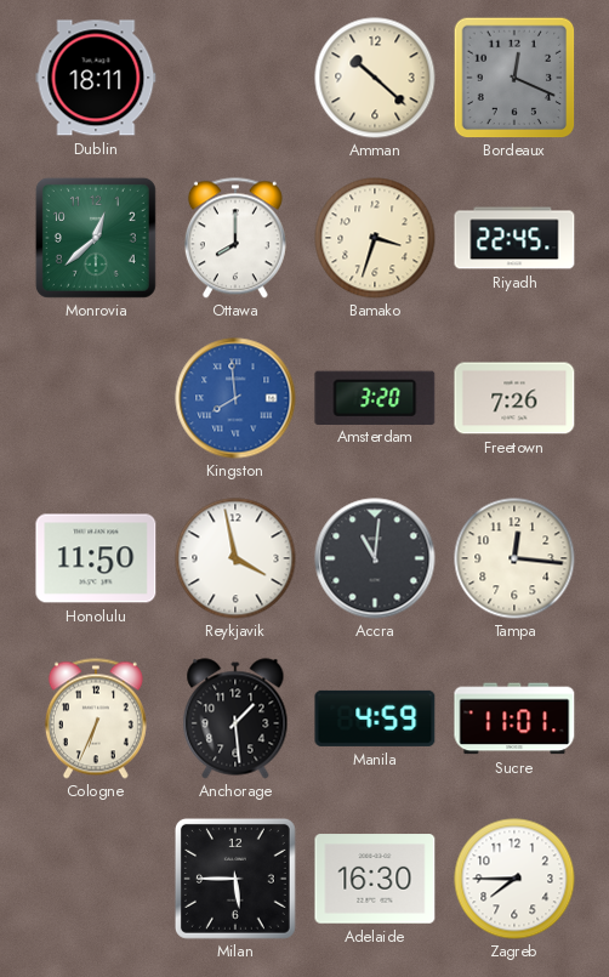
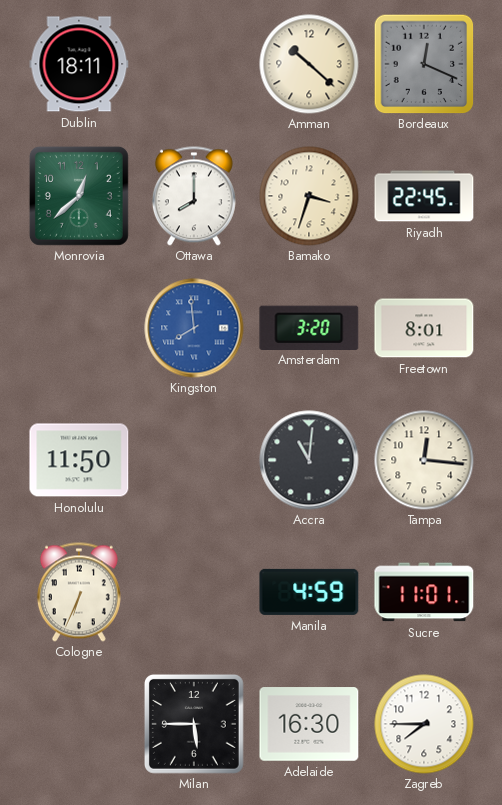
Freetown: 7:26 -> 8:01
Reykjavik: 3:58 -> none
Anchorage: 1:29 -> none
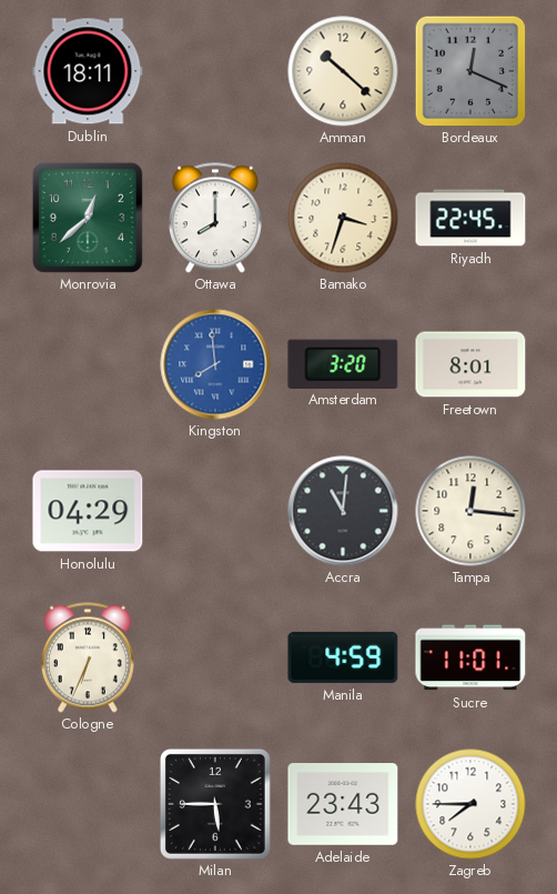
Honolulu: 11:50 -> 04:29
Adelaide: 16:30 -> 23:43
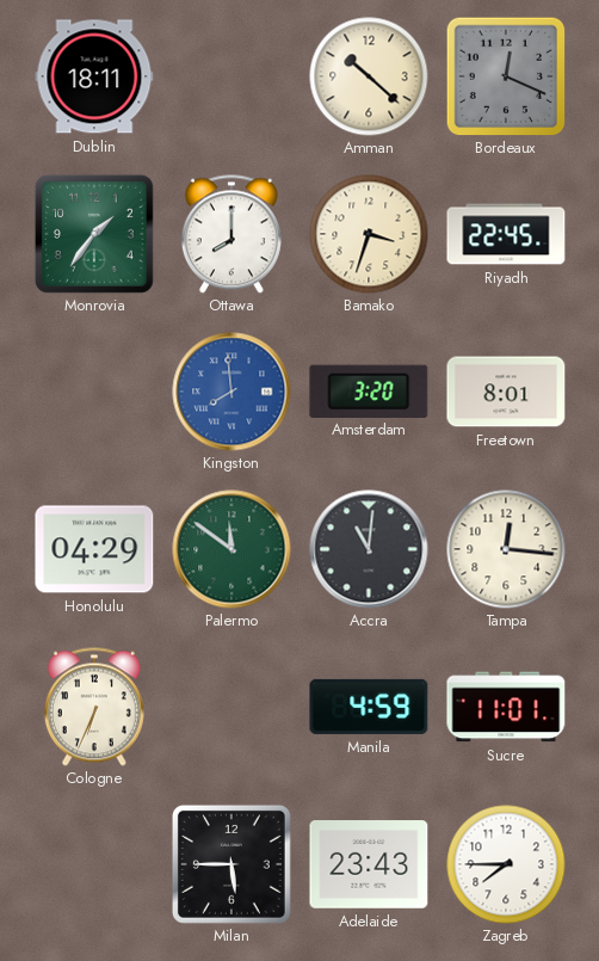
Monrovia: 12:38 -> 1:36
Palermo: none -> 11:51
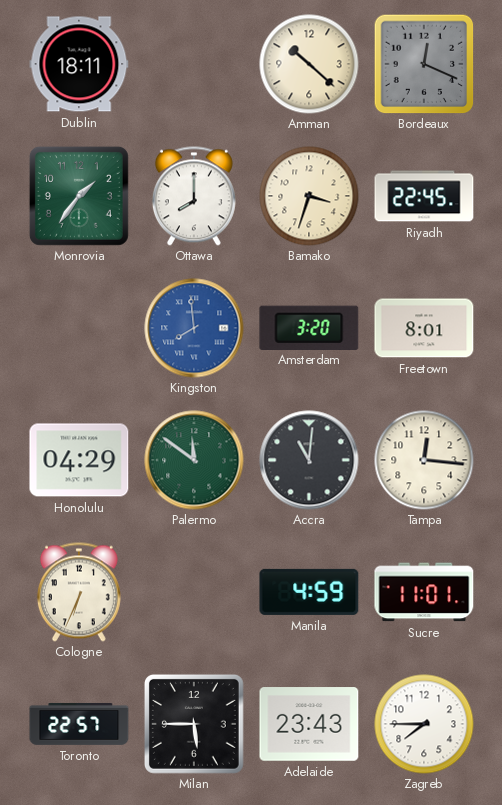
Toronto: none -> 22:57
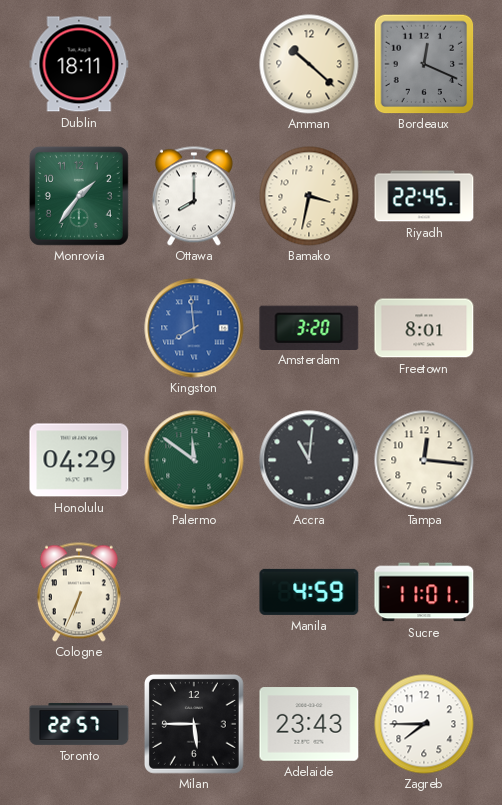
Bamako: 3:33 -> 3:32
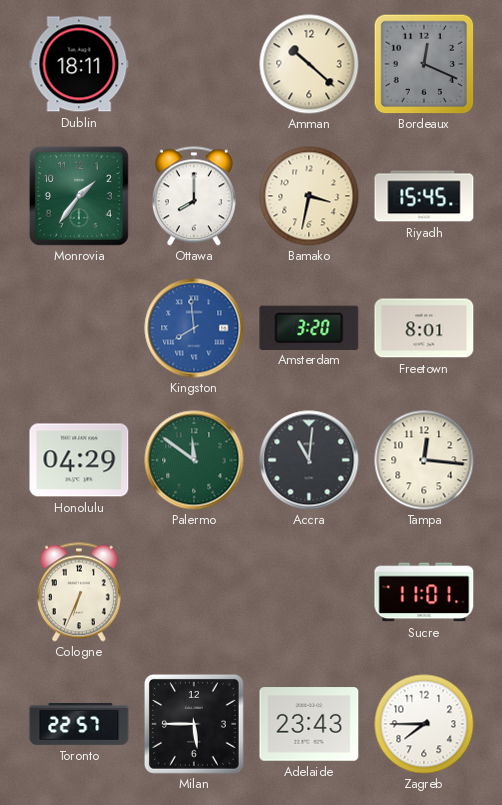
Riyadh: 22:45 -> 15:45
Manila: 4:59 -> none
